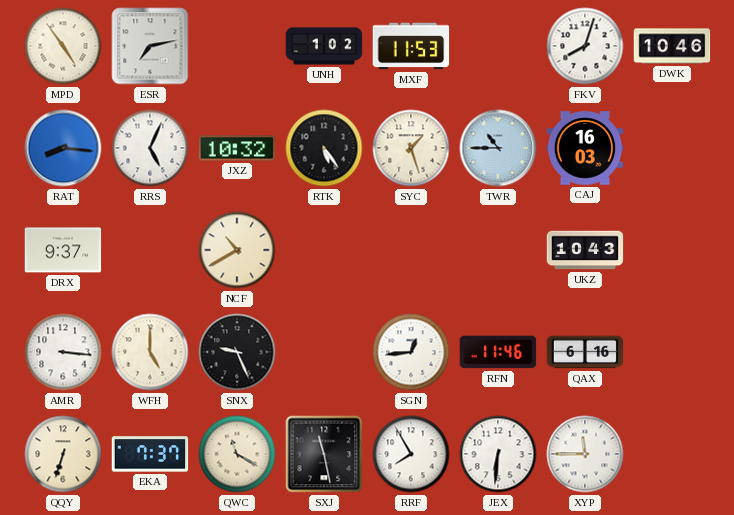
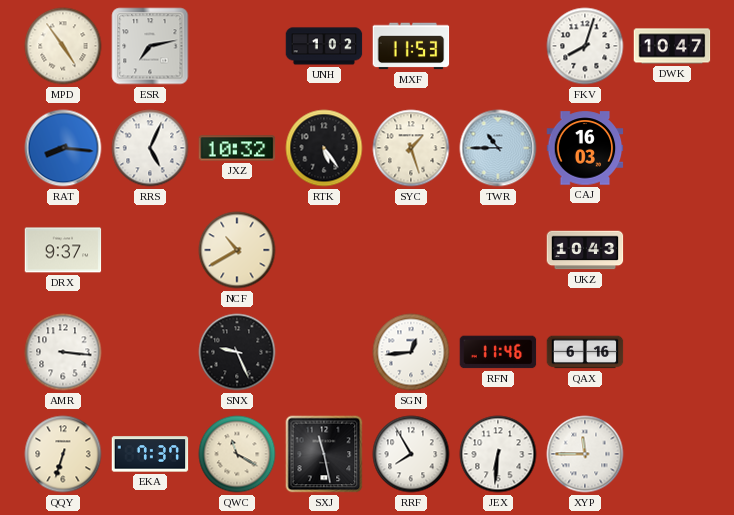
DWK: 10:46 -> 10:47
WFH: 5:00 -> none
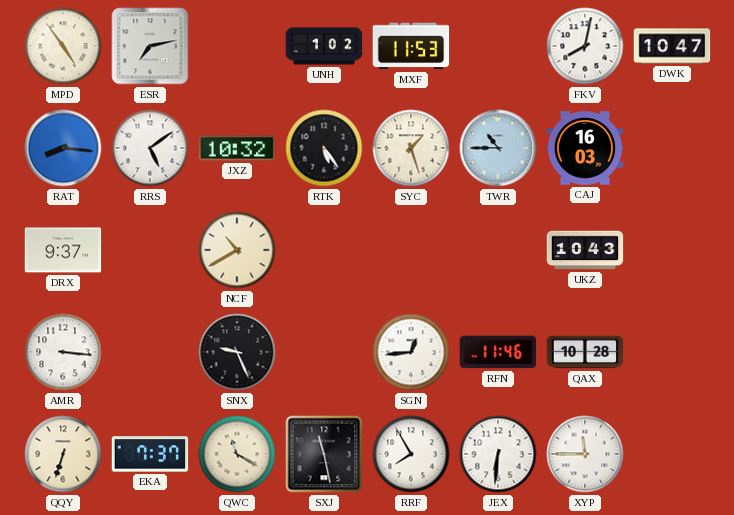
FKV: 8:03 -> 8:02
RRS: 5:04 -> 5:09
QAX: 6:16 -> 10:28
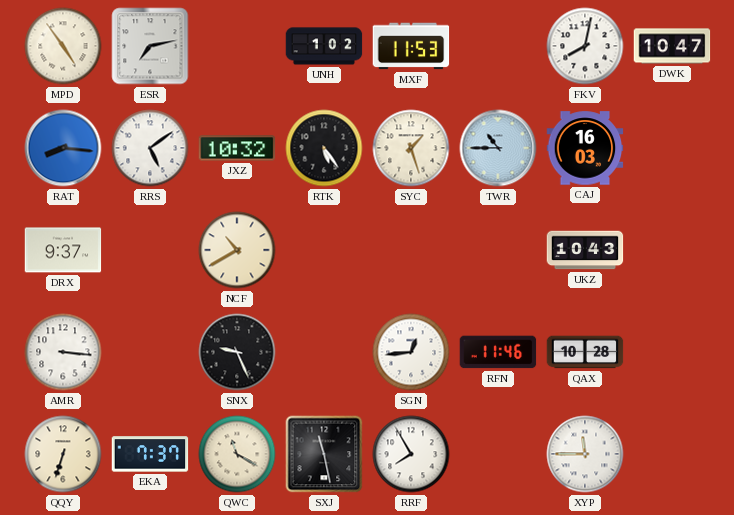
JEX: 6:31 -> none
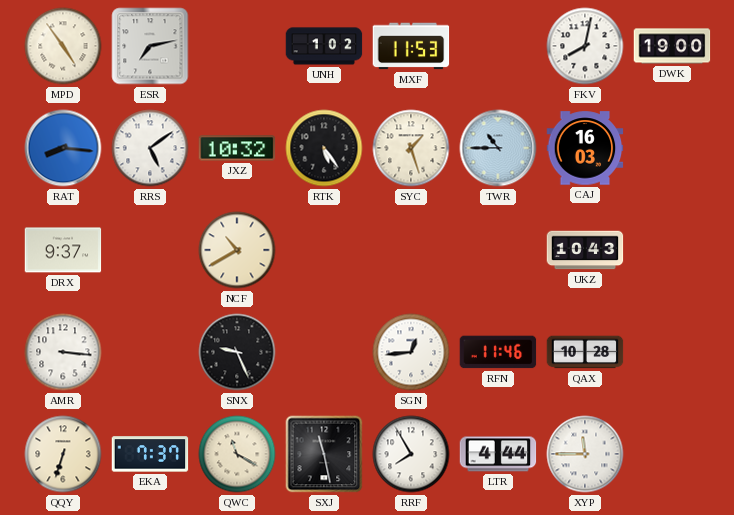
DWK: 10:47 -> 19:00
LTR: none -> 4:44
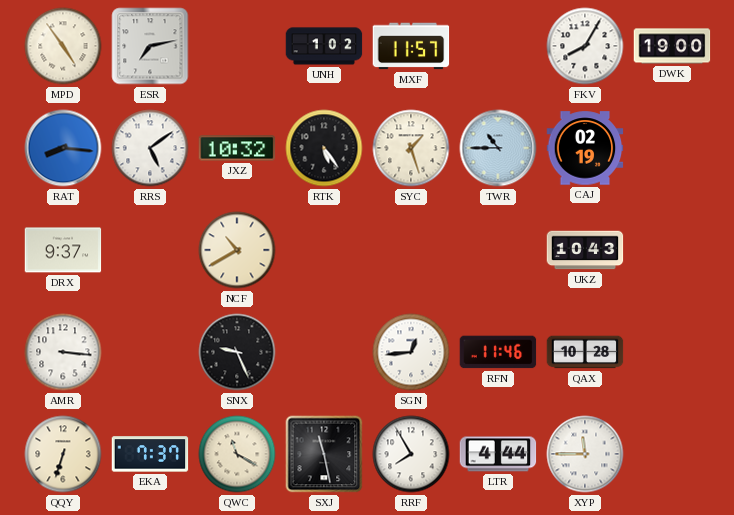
MXF: 11:53 -> 11:57
FKV: 8:02 -> 8:05
CAJ: 16:03 -> 02:19
